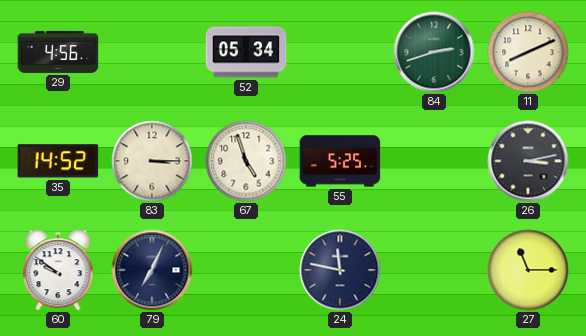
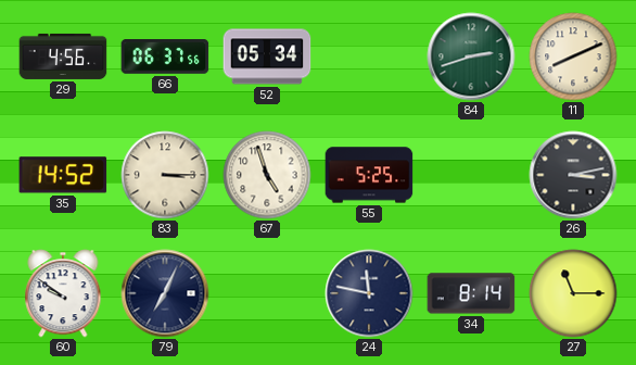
66: none -> 06:37
34: none -> 8:14
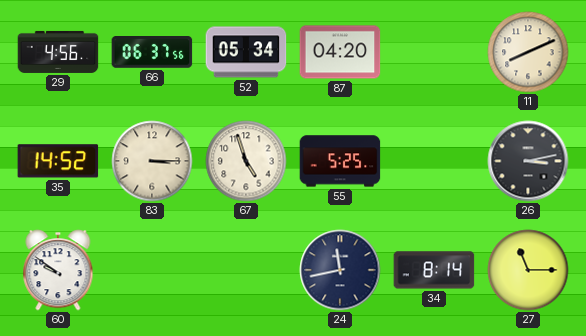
87: none -> 04:20
84: 2:42 -> none
79: 7:04 -> none
24: 11:47 -> 11:43
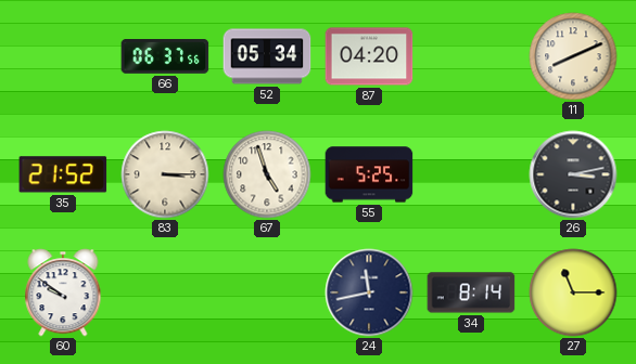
29: 4:56 -> none
35: 14:52 -> 21:52
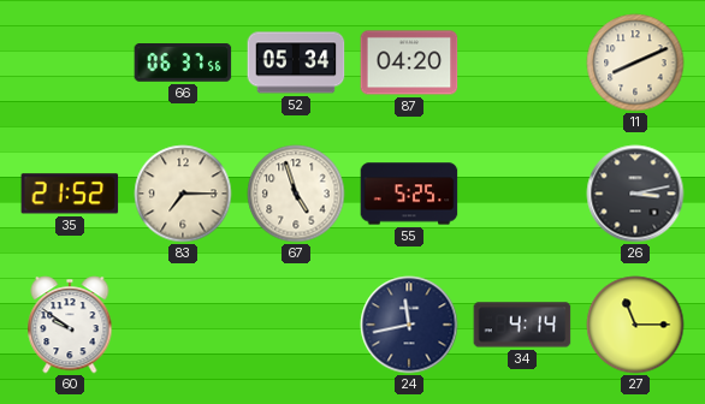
83: 3:15 -> 7:15
34: 8:14 -> 4:14
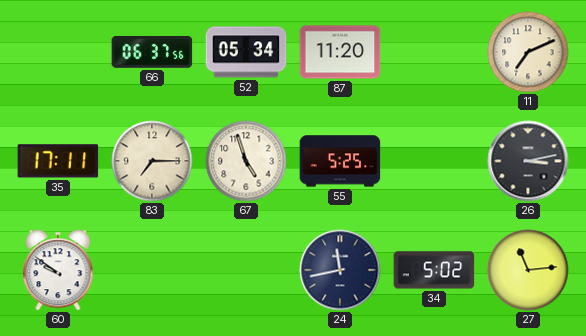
87: 04:20 -> 11:20
11: 8:11 -> 7:11
35: 21:52 -> 17:11
34: 4:14 -> 5:02
27: 11:15 -> 11:14
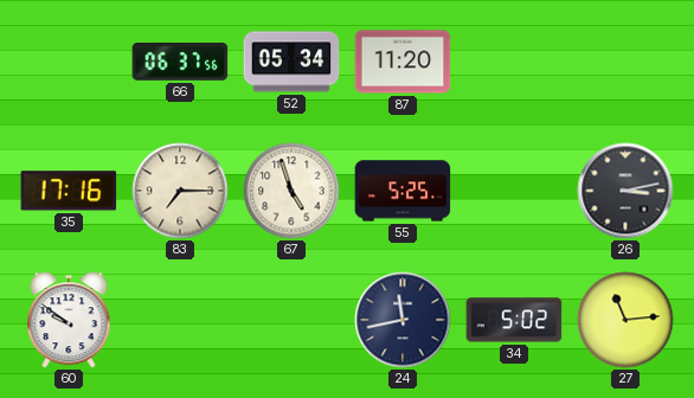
11: 7:11 -> none
35: 17:11 -> 17:16
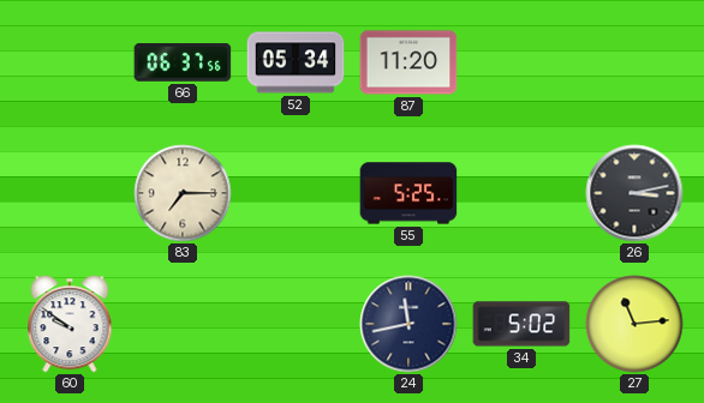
35: 17:16 -> none
67: 4:57 -> none
